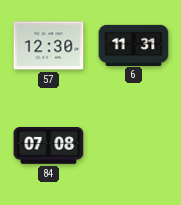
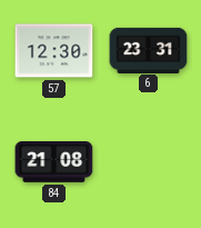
6: 11:31 -> 23:31
84: 07:08 -> 21:08
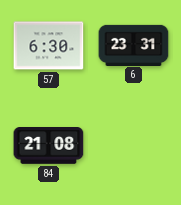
57: 12:30 -> 6:30
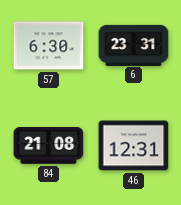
46: none -> 12:31
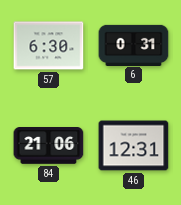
6: 23:31 -> 0:31
84: 21:08 -> 21:06
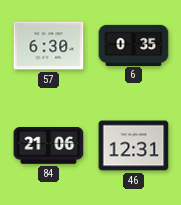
6: 0:31 -> 0:35
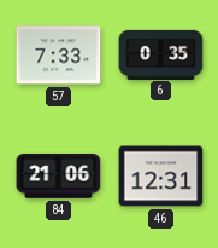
57: 6:30 -> 7:33
